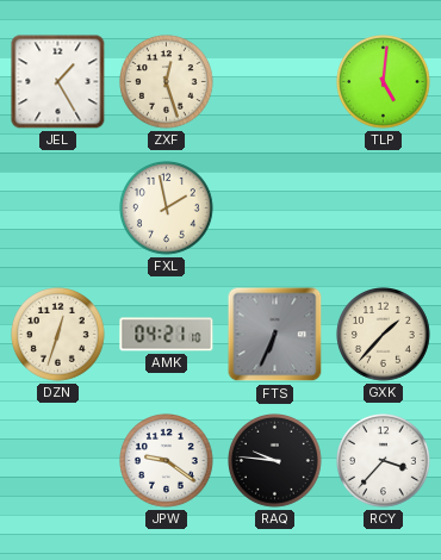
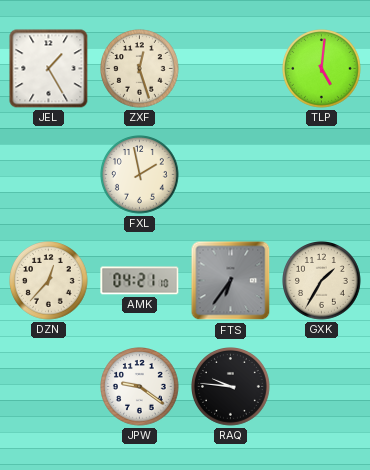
DZN: 12:33 -> 12:37
FTS: 6:34 -> 6:36
GXK: 1:37 -> 1:35
RCY: 3:37 -> none
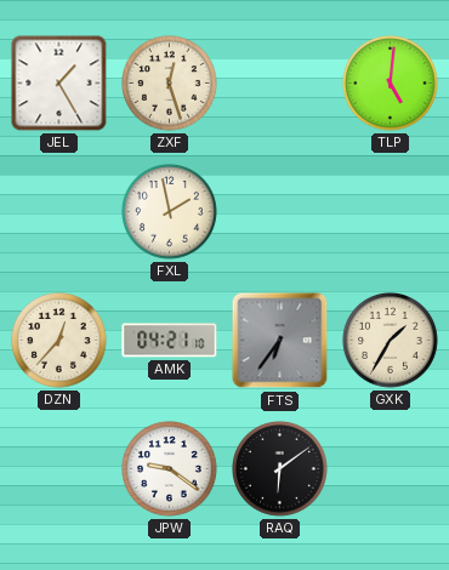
RAQ: 9:46 -> 6:09
